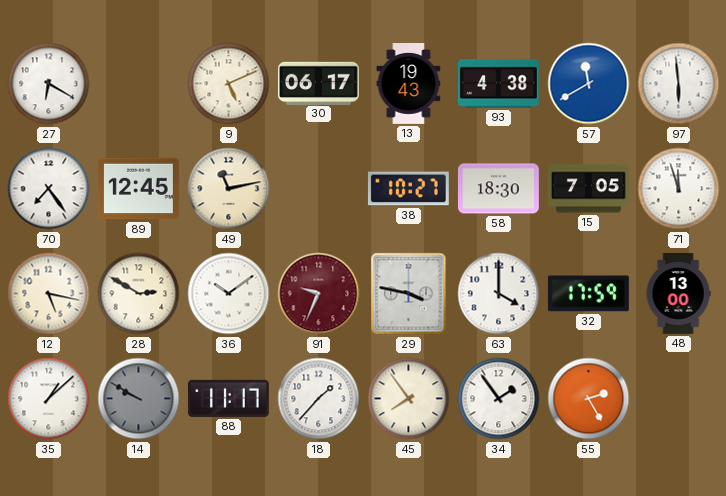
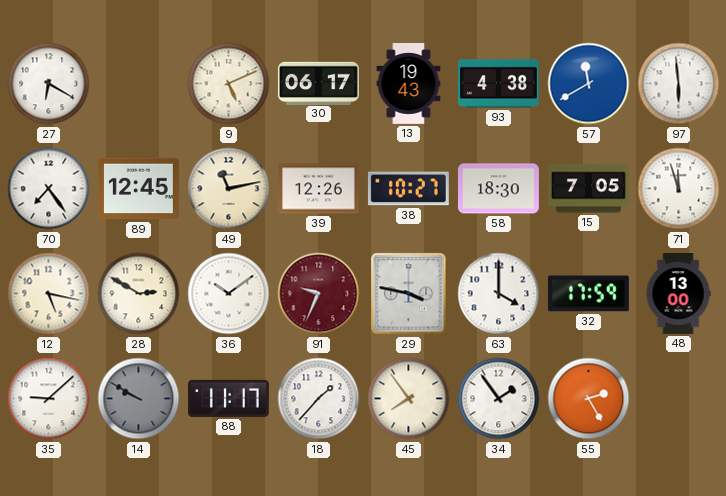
39: none -> 12:26
35: 1:08 -> 9:08
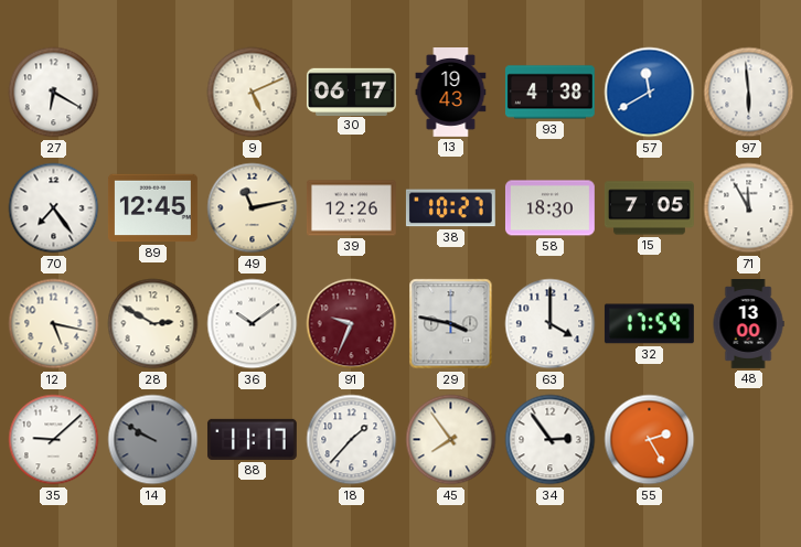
71: 11:57 -> 11:55
34: 1:54 -> 2:54
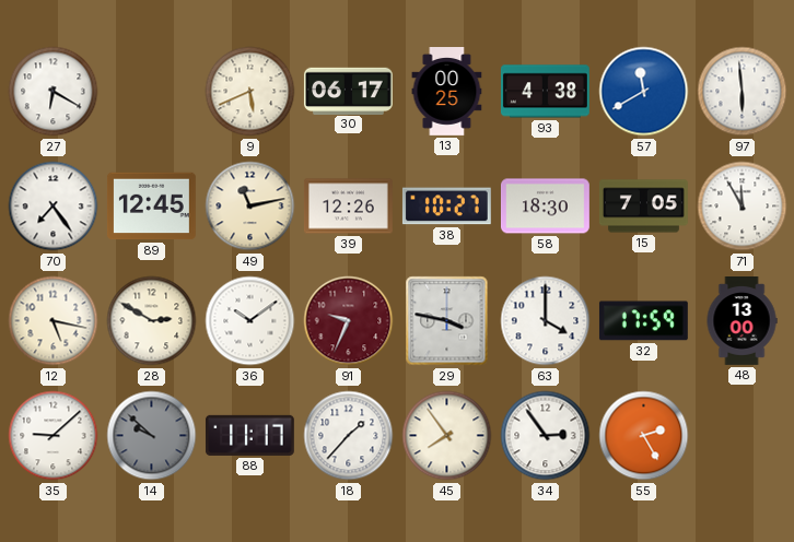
9: 5:11 -> 5:41
13: 19:43 -> 00:25
14: 9:50 -> 9:52
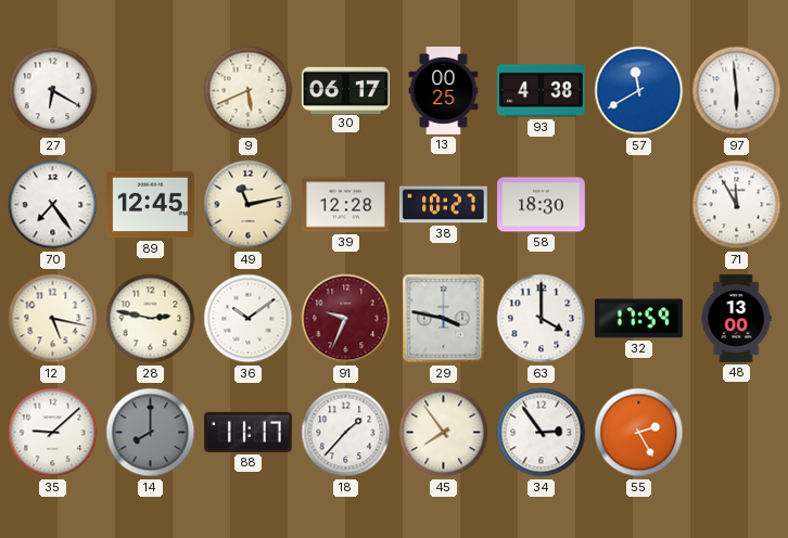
39: 12:26 -> 12:28
15: 7:05 -> none
28: 2:50 -> 2:47
14: 9:52 -> 8:00
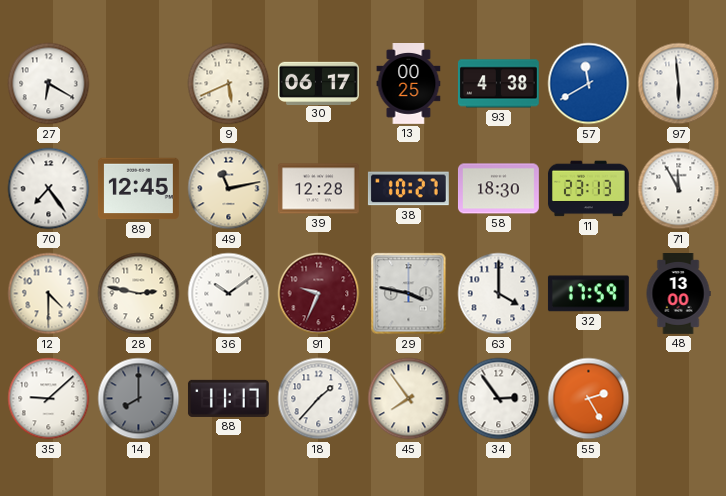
11: none -> 23:13
12: 5:17 -> 4:30
